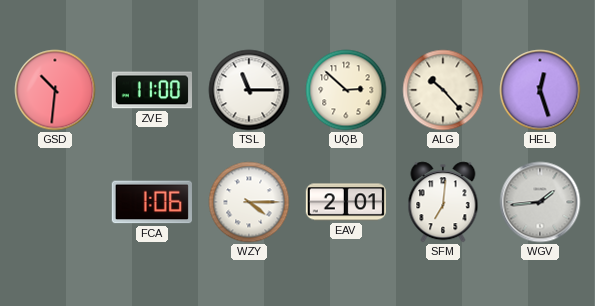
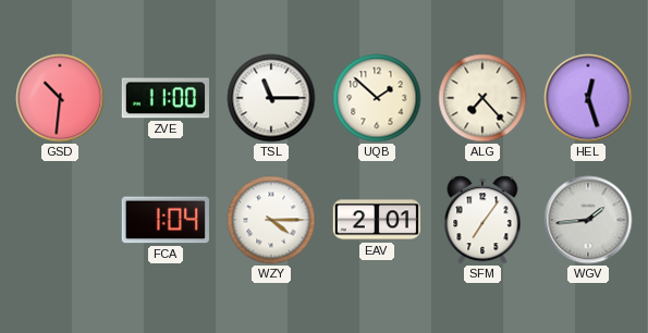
UQB: 2:52 -> 1:52
ALG: 10:23 -> 7:23
FCA: 1:06 -> 1:04
SFM: 7:01 -> 7:06
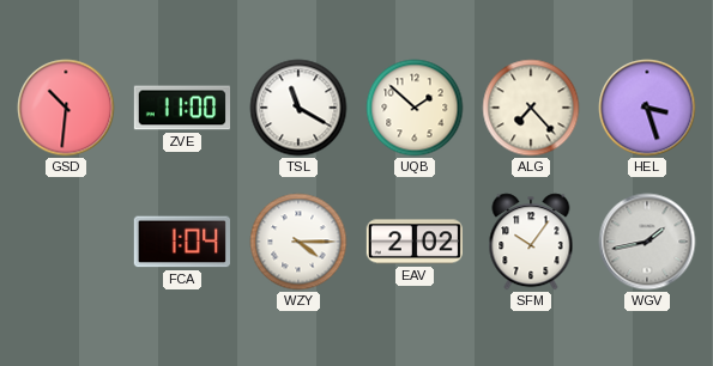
TSL: 11:15 -> 11:20
HEL: 12:27 -> 3:27
EAV: 2:01 -> 2:02
SFM: 7:06 -> 10:06
WGV: 1:44 -> 1:43
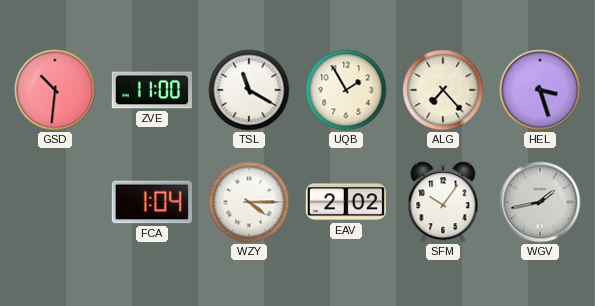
UQB: 1:52 -> 1:55
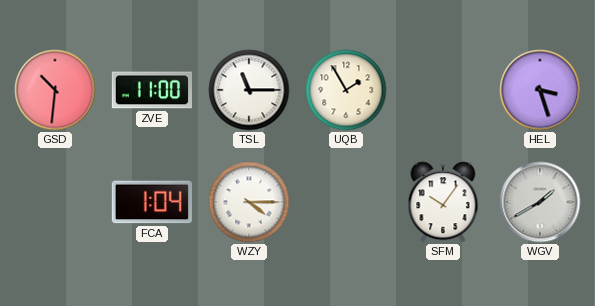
TSL: 11:20 -> 11:15
ALG: 7:23 -> none
EAV: 2:02 -> none
WGV: 1:43 -> 1:40
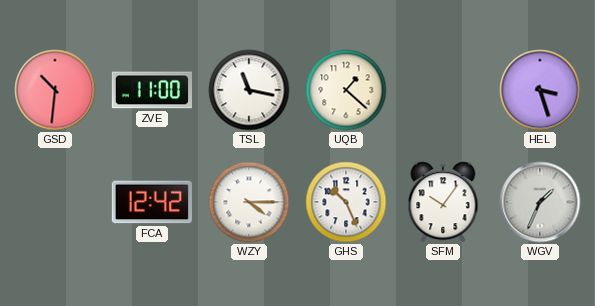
TSL: 11:15 -> 11:17
UQB: 1:55 -> 1:22
FCA: 1:04 -> 12:42
GHS: none -> 10:26
WGV: 1:40 -> 1:34
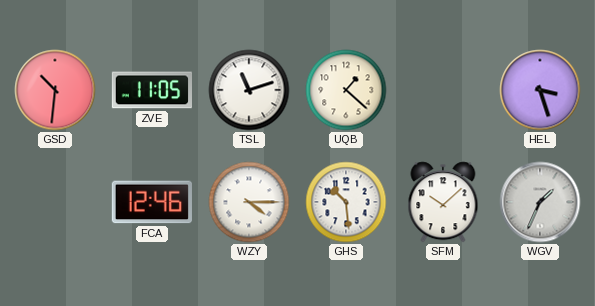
ZVE: 11:00 -> 11:05
TSL: 11:17 -> 11:12
FCA: 12:42 -> 12:46
GHS: 10:26 -> 10:29
SFM: 10:06 -> 10:08
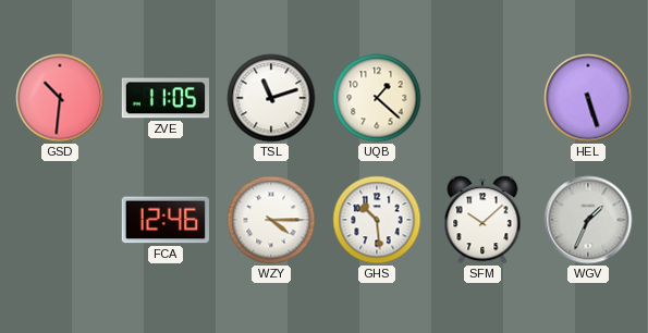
HEL: 3:27 -> 5:27
